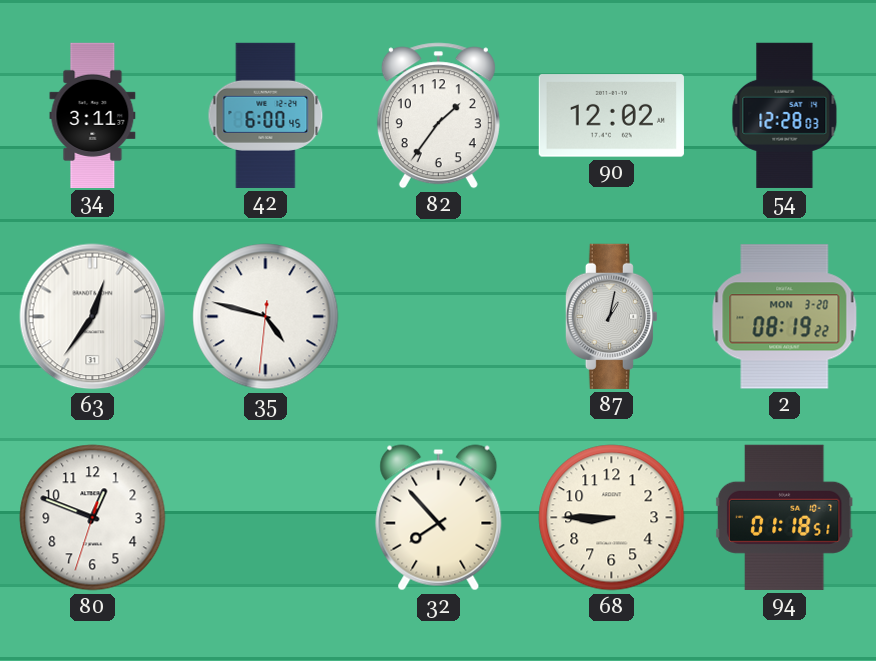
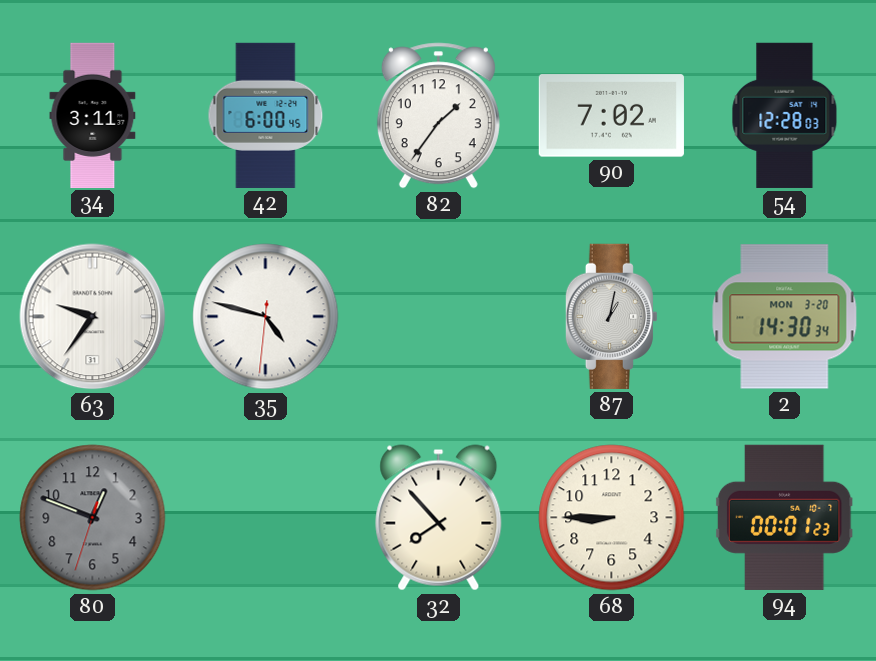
90: 12:02 -> 7:02
63: 12:36 -> 9:36
2: 08:19 -> 14:30
80 dial: white -> grey
94: 01:18 -> 00:01
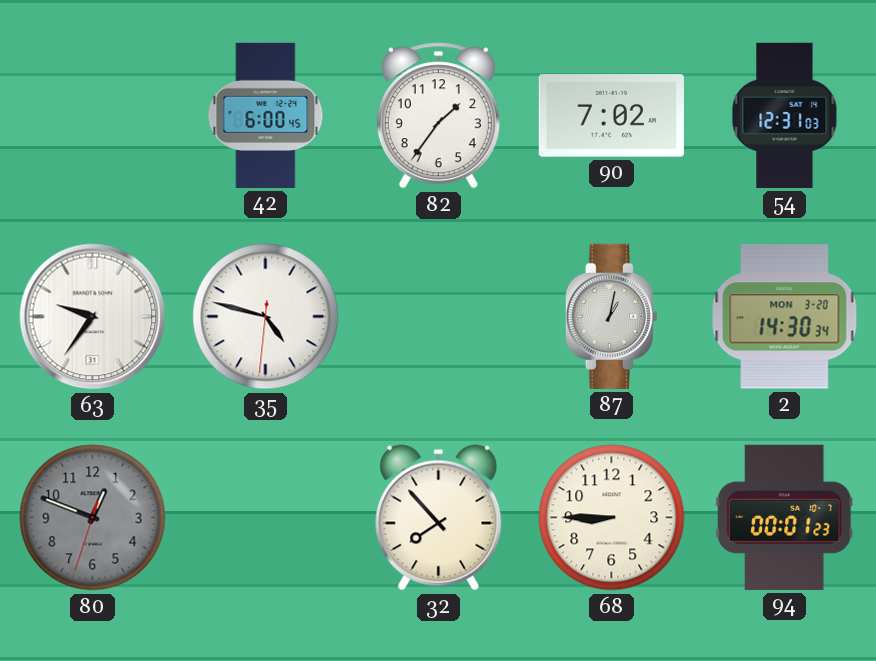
34: 3:11 -> none
54: 12:28 -> 12:31
